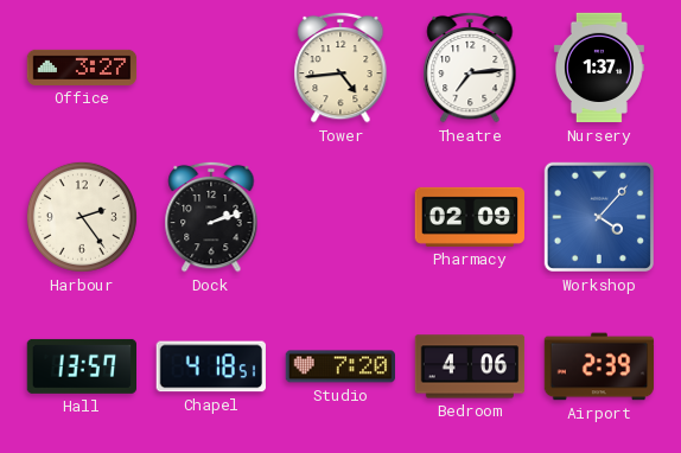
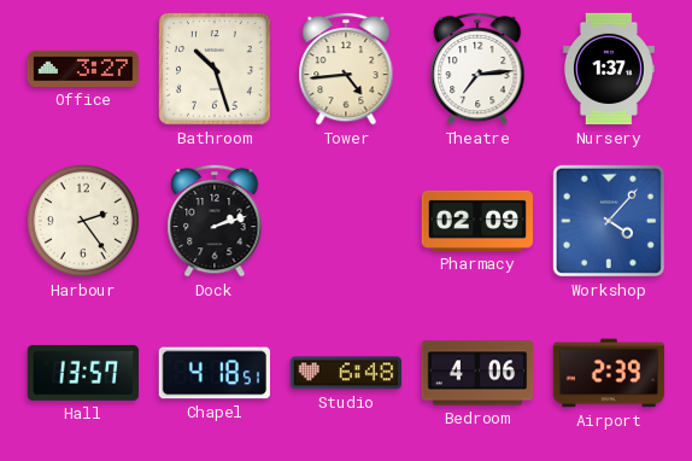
Bathroom: none -> 10:27
Studio: 7:20 -> 6:48
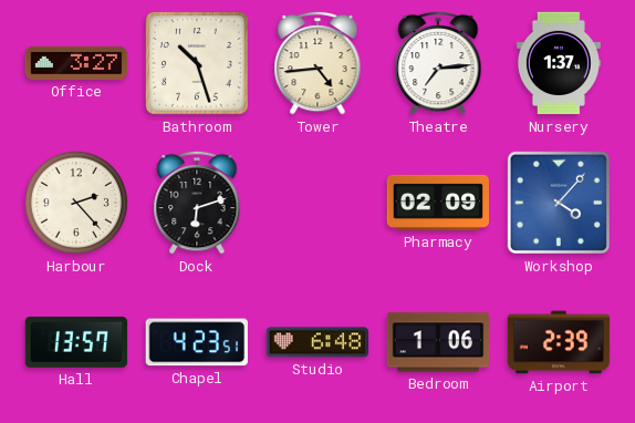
Harbour: 2:24 -> 2:23
Dock: 2:12 -> 6:12
Chapel: 4:18 -> 4:23
Bedroom: 4:06 -> 1:06
